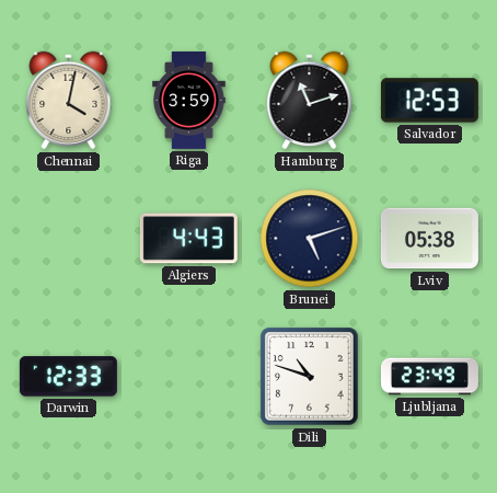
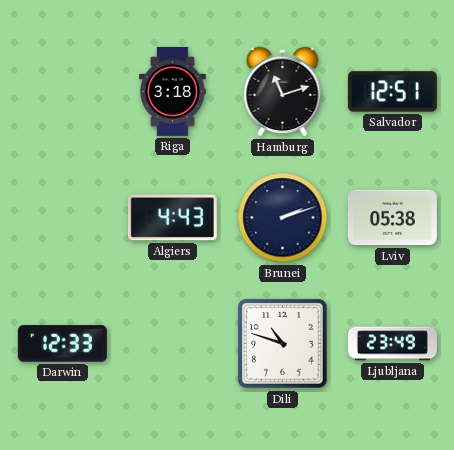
Chennai: 4:02 -> none
Riga: 3:59 -> 3:18
Salvador: 12:53 -> 12:51
Brunei: 5:12 -> 2:12
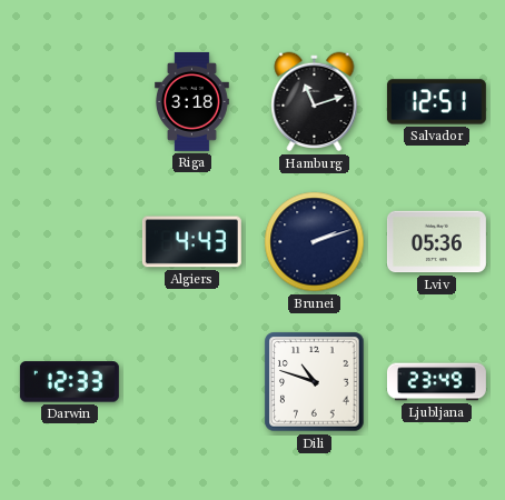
Lviv: 05:38 -> 05:36
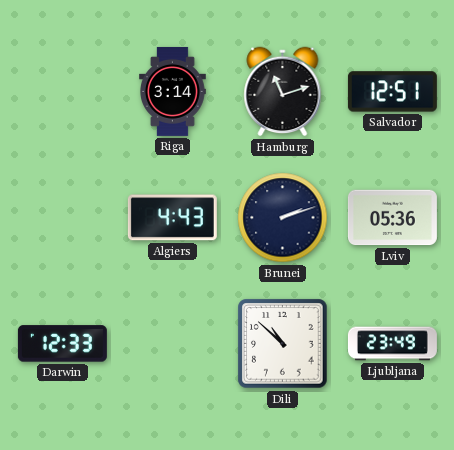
Riga: 3:18 -> 3:14
Dili: 10:48 -> 10:52
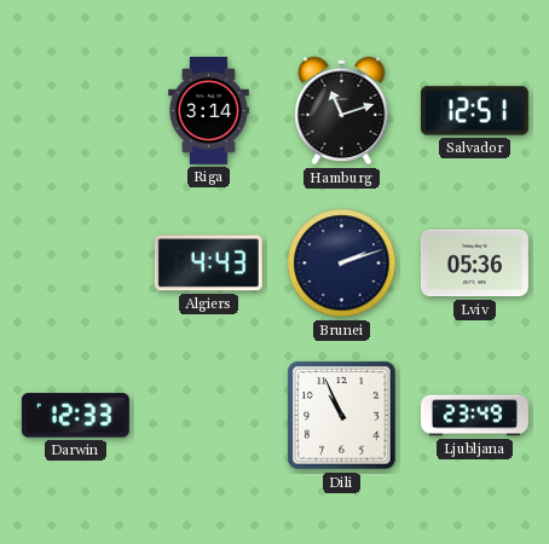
Dili: 10:52 -> 10:56
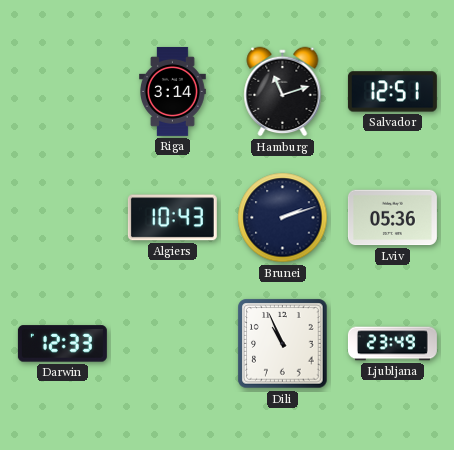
Algiers: 4:43 -> 10:43
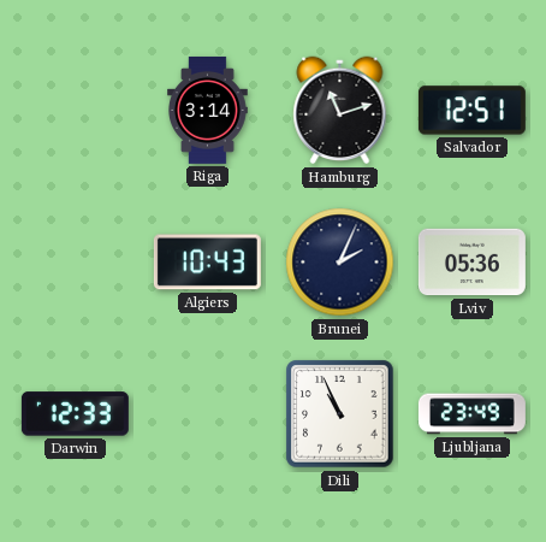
Brunei: 2:12 -> 2:04
